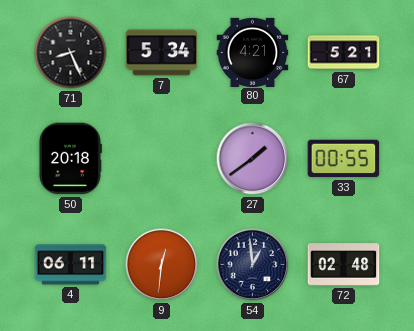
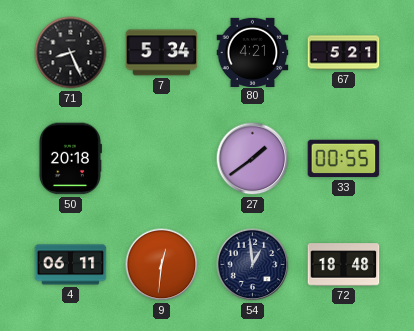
72: 02:48 -> 18:48
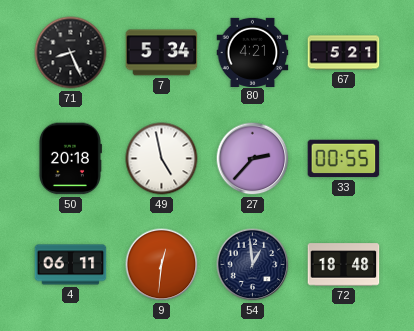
49: none -> 4:58
27: 1:39 -> 2:37
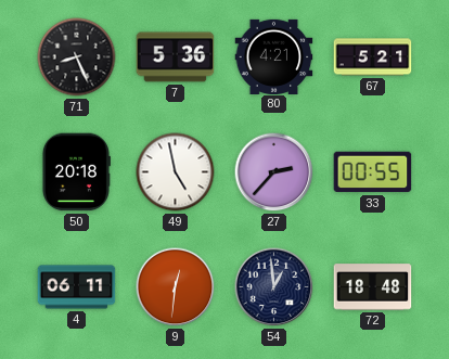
7: 5:34 -> 5:36
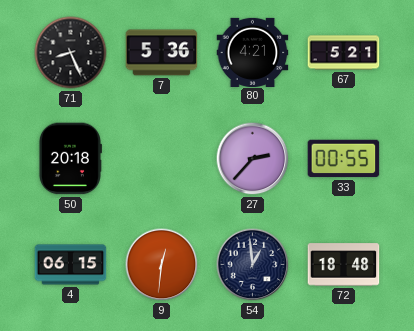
49: 4:58 -> none
4: 06:11 -> 06:15
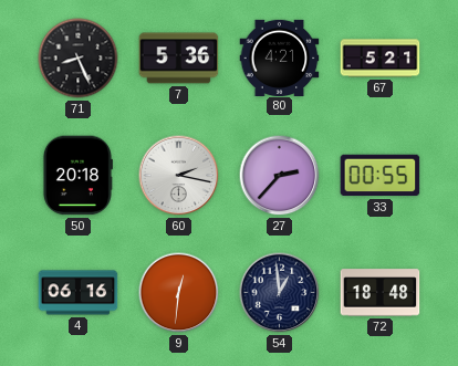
60: none -> 2:17
4: 06:15 -> 06:16
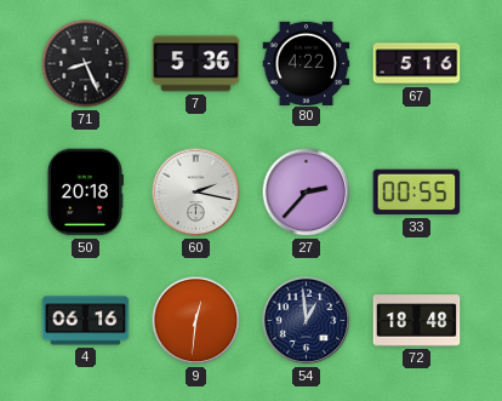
80: 4:21 -> 4:22
67: 5:21 -> 5:16
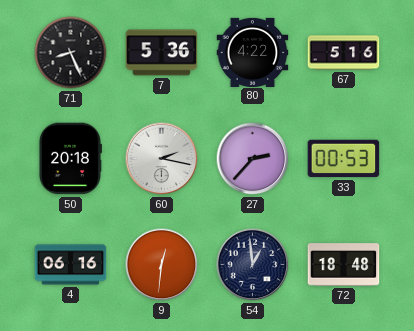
33: 00:55 -> 00:53
